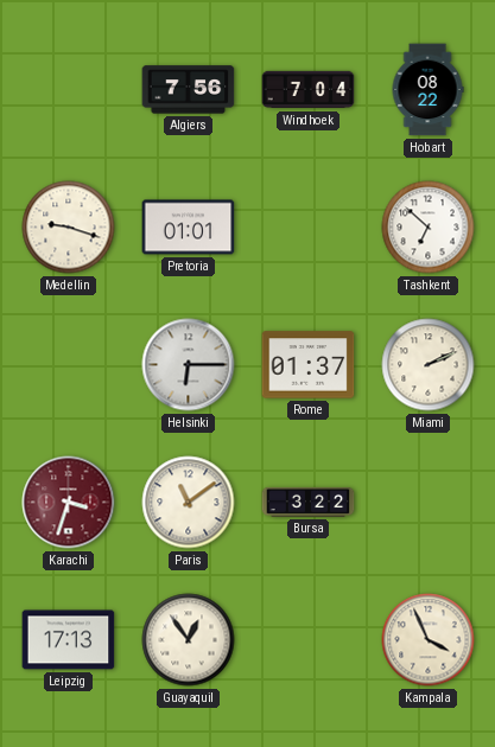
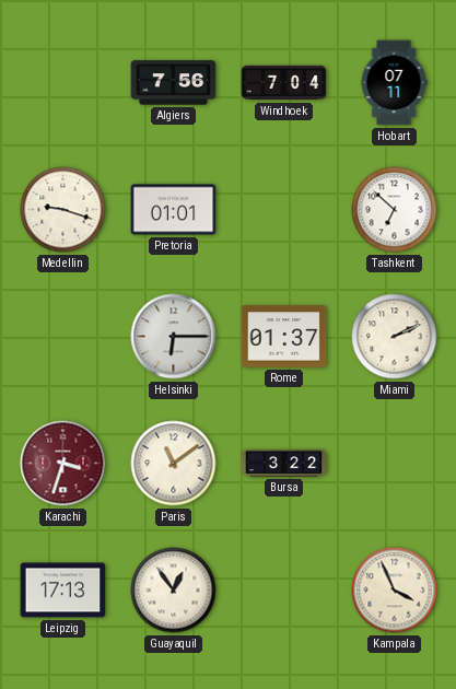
Hobart: 08:22 -> 07:11
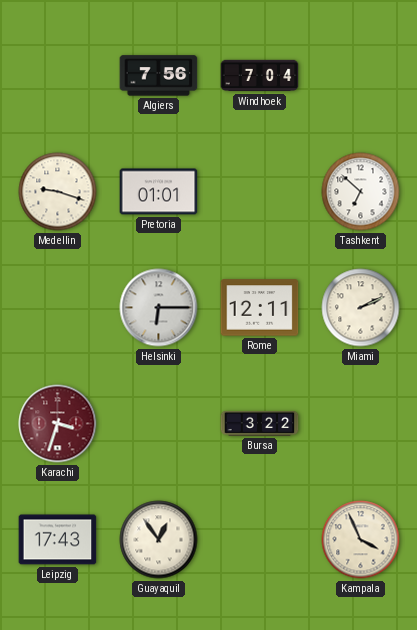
Hobart: 07:11 -> none
Rome: 01:37 -> 12:11
Paris: 11:09 -> none
Leipzig: 17:13 -> 17:43
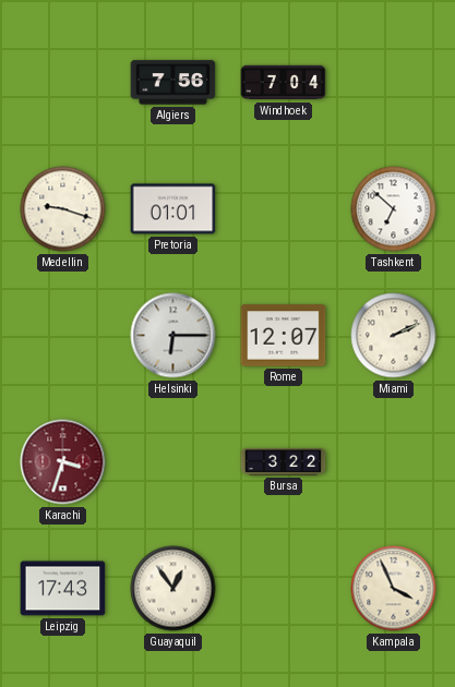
Rome: 12:11 -> 12:07
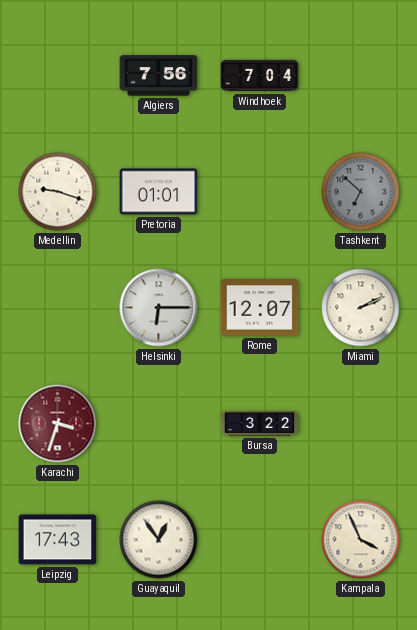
Tashkent dial: white -> grey
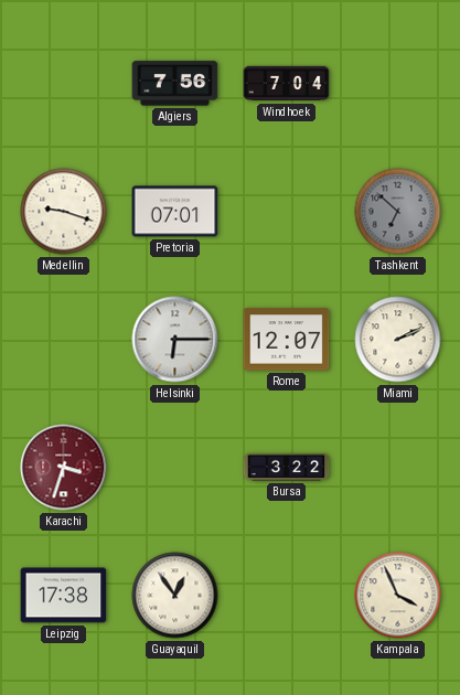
Pretoria: 01:01 -> 07:01
Leipzig: 17:43 -> 17:38
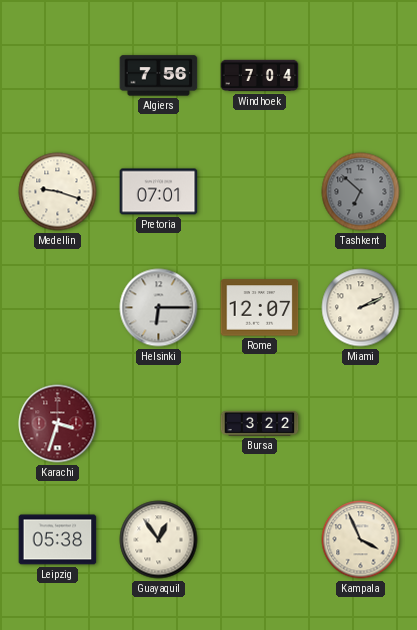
Leipzig: 17:38 -> 05:38
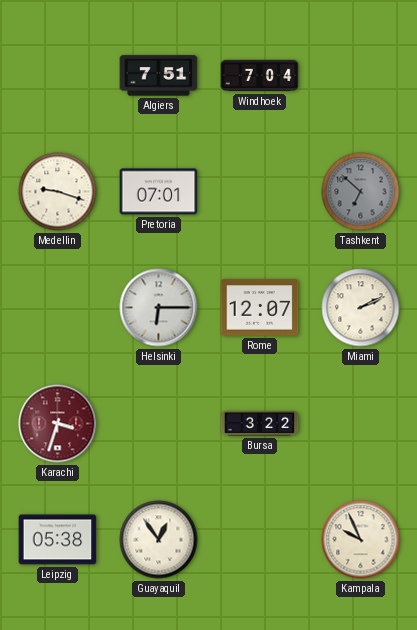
Algiers: 7:56 -> 7:51
Kampala: 3:56 -> 9:56
